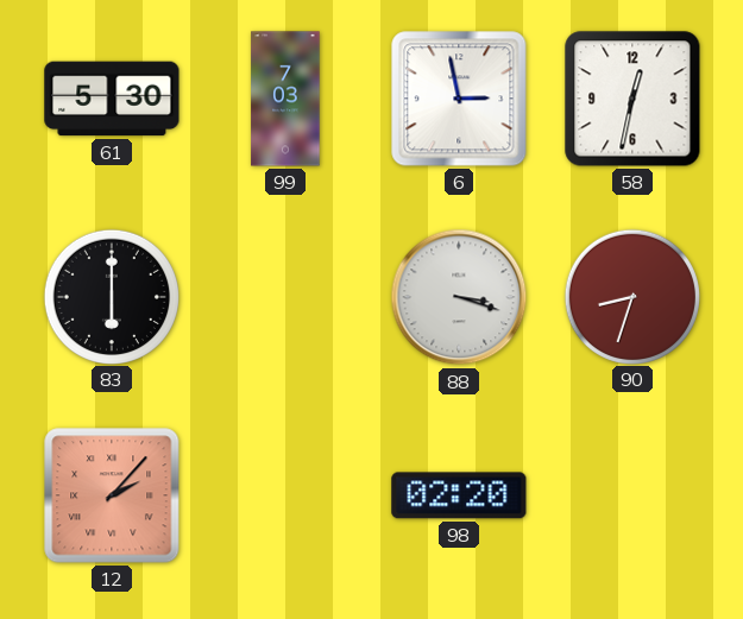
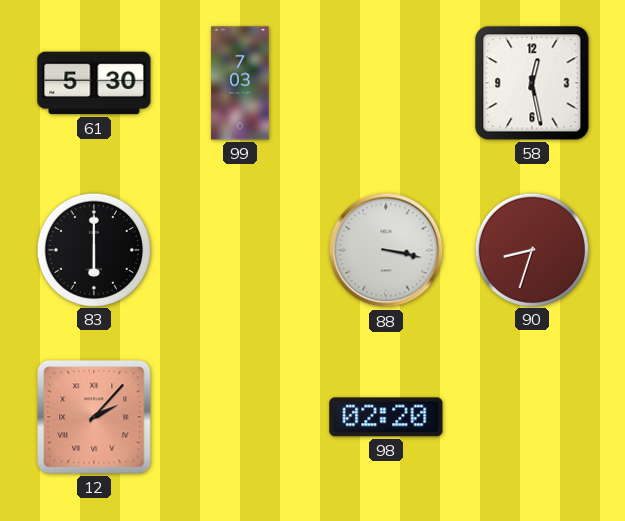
6: 2:58 -> none
58: 12:32 -> 12:28
88: 3:18 -> 3:17
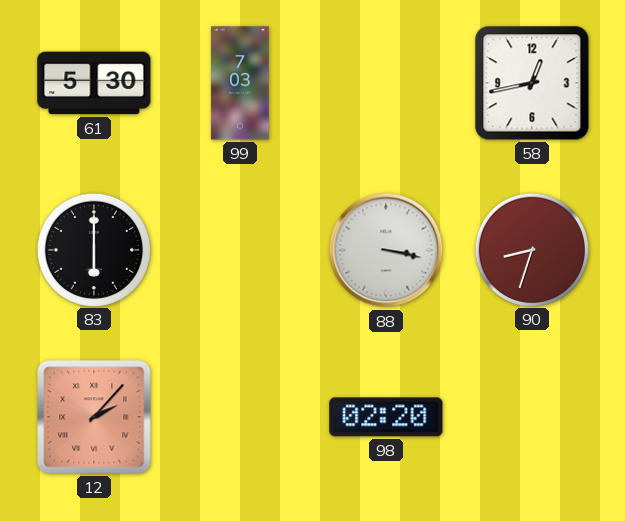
58: 12:28 -> 12:43
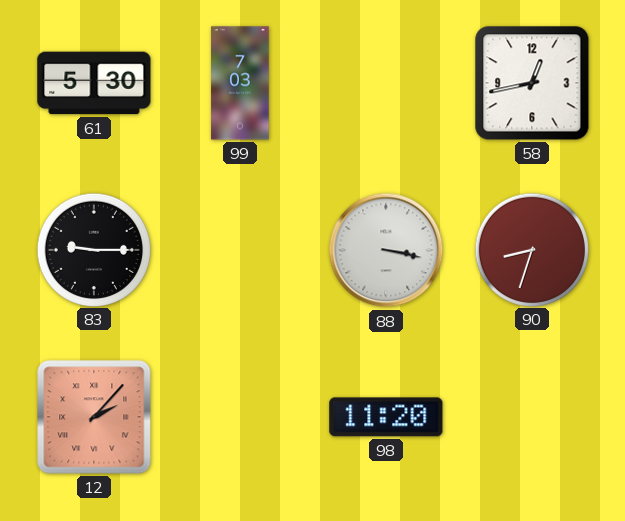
83: 6:00 -> 9:15
98: 02:20 -> 11:20
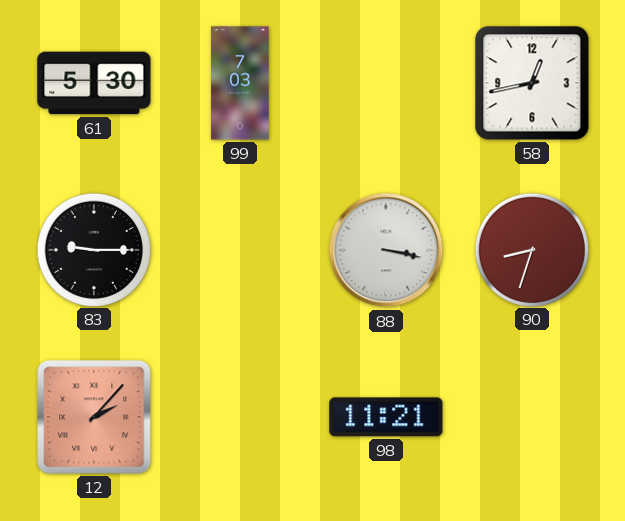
98: 11:20 -> 11:21
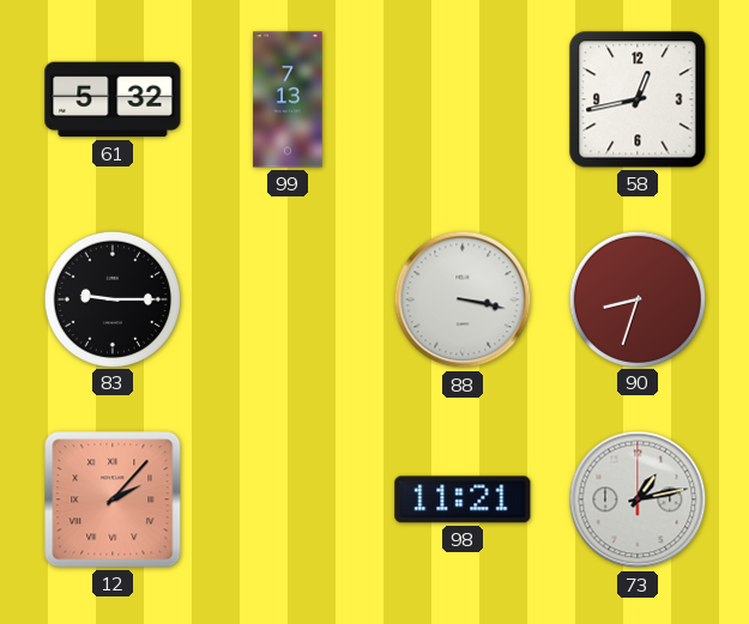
61: 5:30 -> 5:32
99: 7:03 -> 7:13
73: none -> 1:13
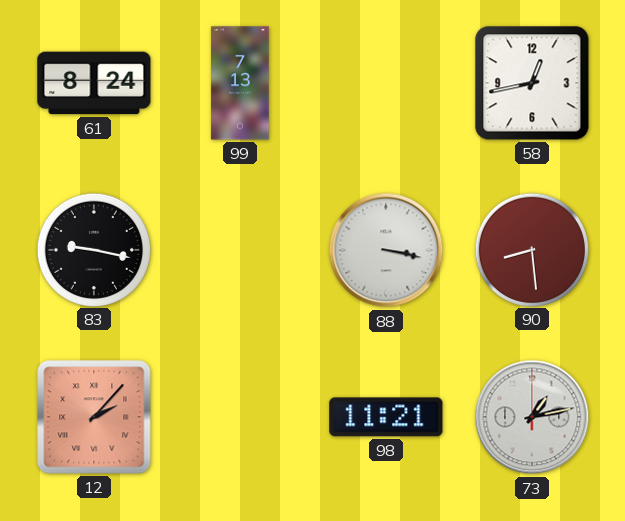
61: 5:32 -> 8:24
83: 9:15 -> 9:17
90: 8:33 -> 8:29
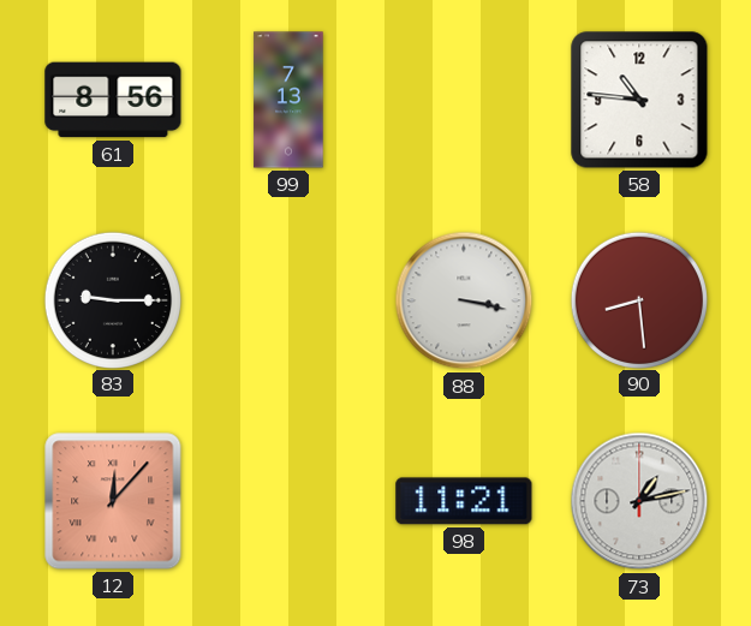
61: 8:24 -> 8:56
58: 12:43 -> 10:46
83: 9:17 -> 9:15
12: 2:07 -> 12:07
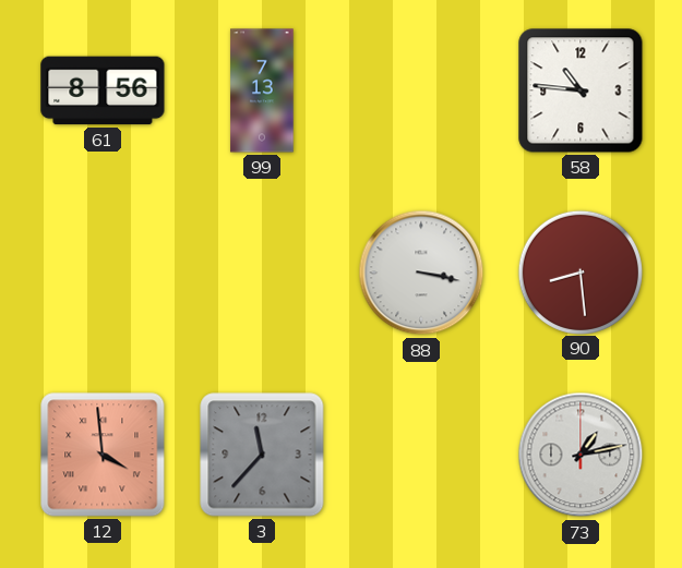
83: 9:15 -> none
12: 12:07 -> 3:59
3: none -> 11:37
98: 11:21 -> none
